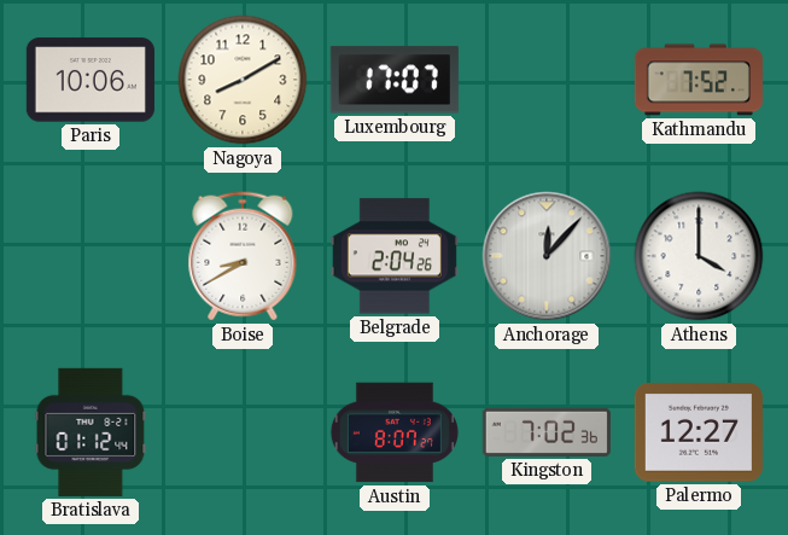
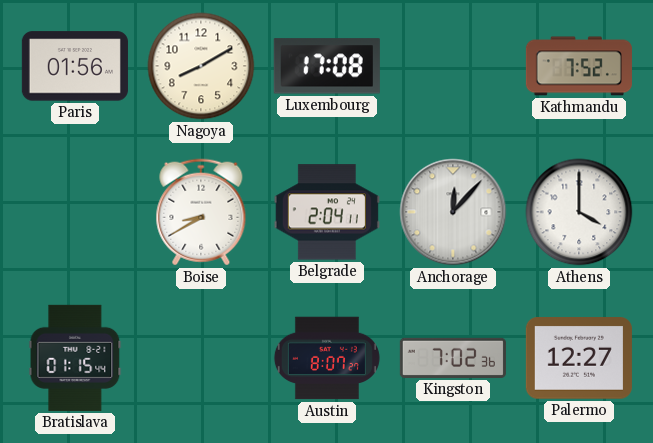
Paris: 10:06 -> 01:56
Luxembourg: 17:07 -> 17:08
Belgrade: 2:04:26 -> 2:04:11
Bratislava: 01:12 -> 01:15
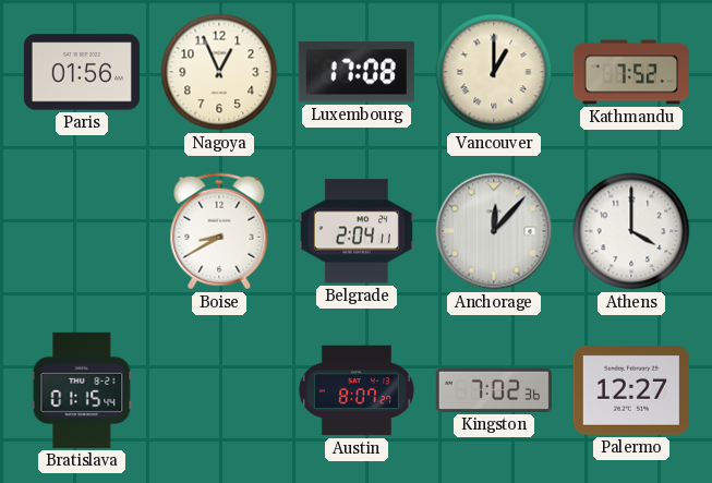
Nagoya: 8:10 -> 12:56
Vancouver: none -> 1:00
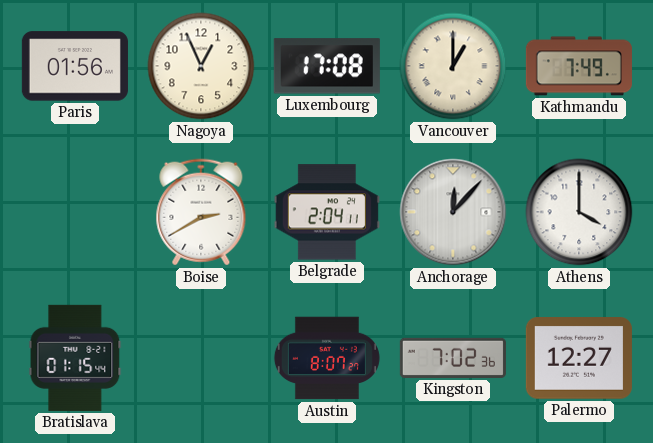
Kathmandu: 7:52 -> 7:49
Boise: 8:40 -> 2:40
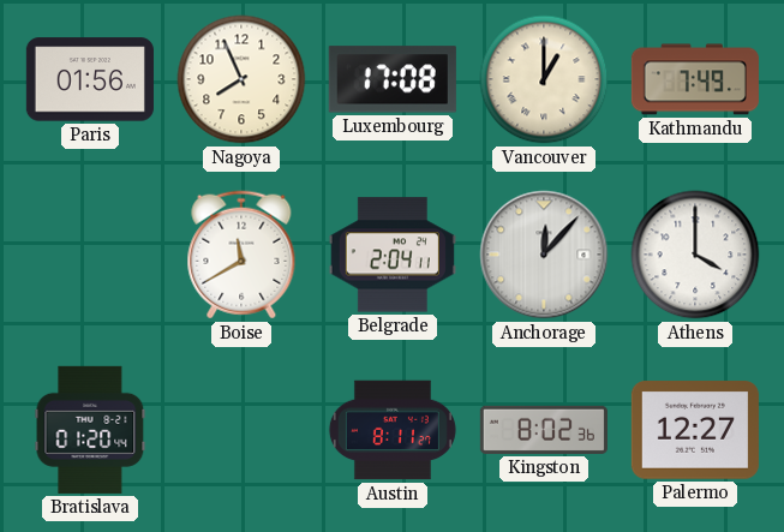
Nagoya: 12:56 -> 7:56
Boise: 2:40 -> 11:40
Bratislava: 01:15 -> 01:20
Austin: 8:07 -> 8:11
Kingston: 7:02 -> 8:02
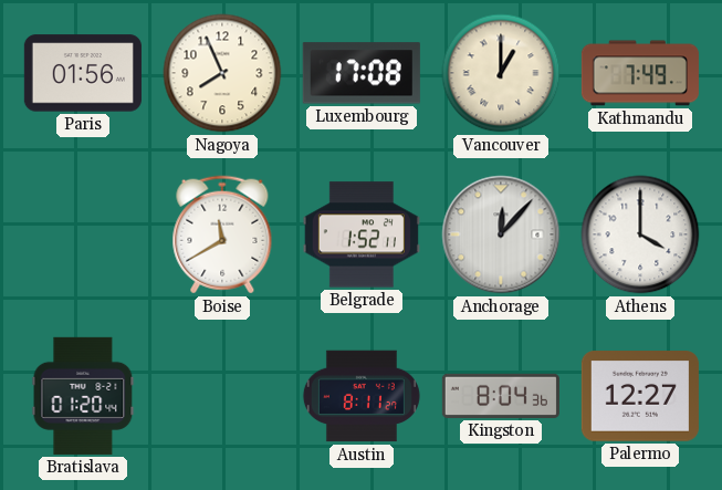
Belgrade: 2:04 -> 1:52
Kingston: 8:02 -> 8:04
